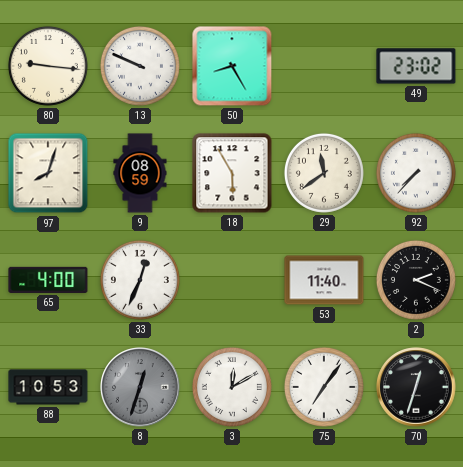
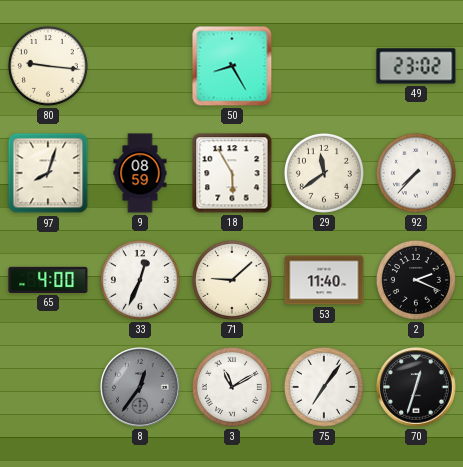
13: 9:49 -> none
71: none -> 9:08
88: 10:53 -> none
8: 12:33 -> 12:36
3: 12:10 -> 11:10
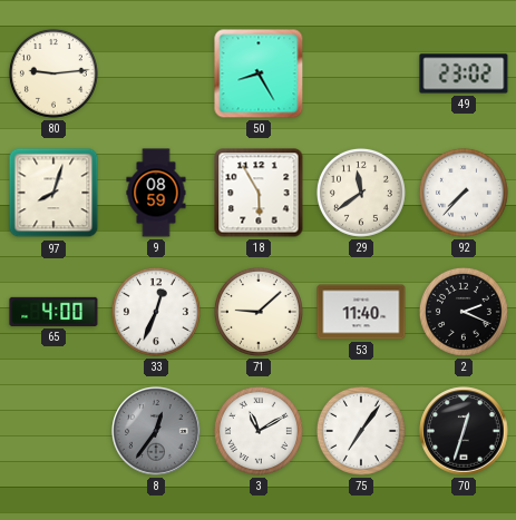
80: 9:16 -> 9:14
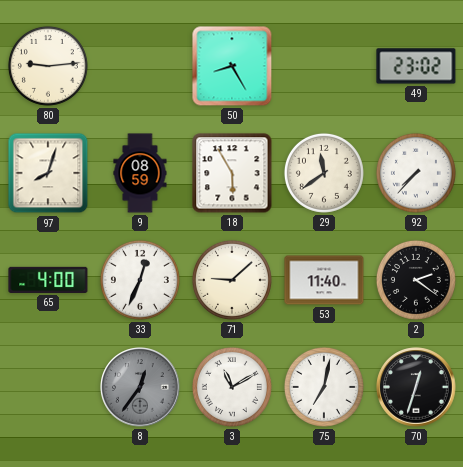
2: 2:19 -> 2:21
75: 7:06 -> 7:02
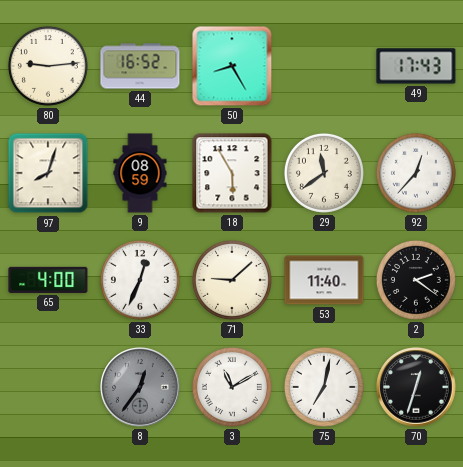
44: none -> 16:52
49: 23:02 -> 17:43
92: 7:37 -> 12:37
